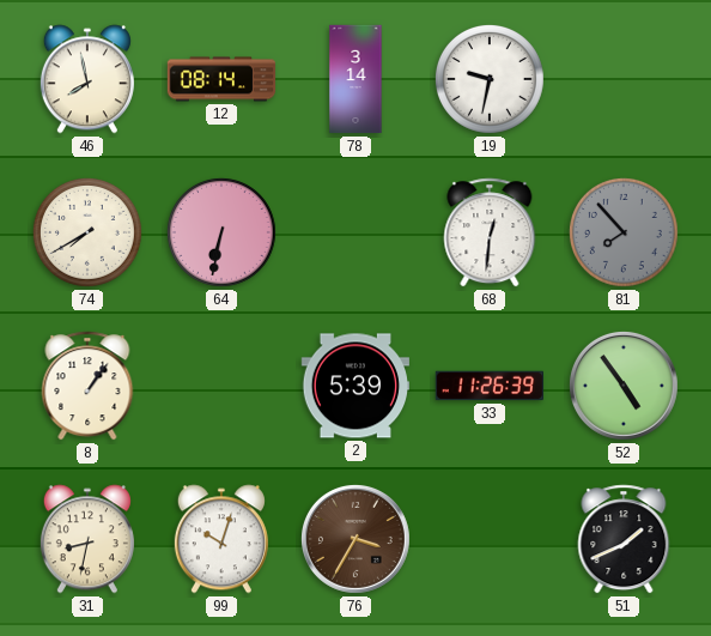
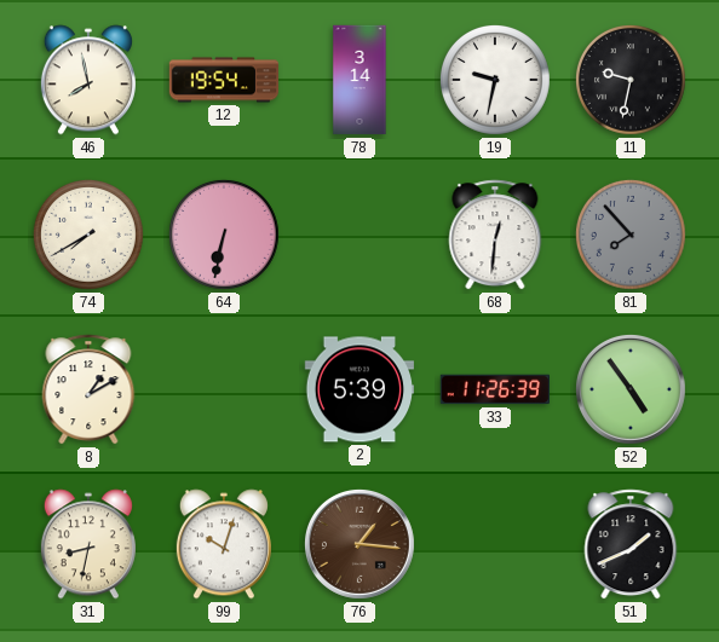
12: 08:14 -> 19:54
11: none -> 9:32
8: 1:06 -> 1:10
76: 3:35 -> 1:16
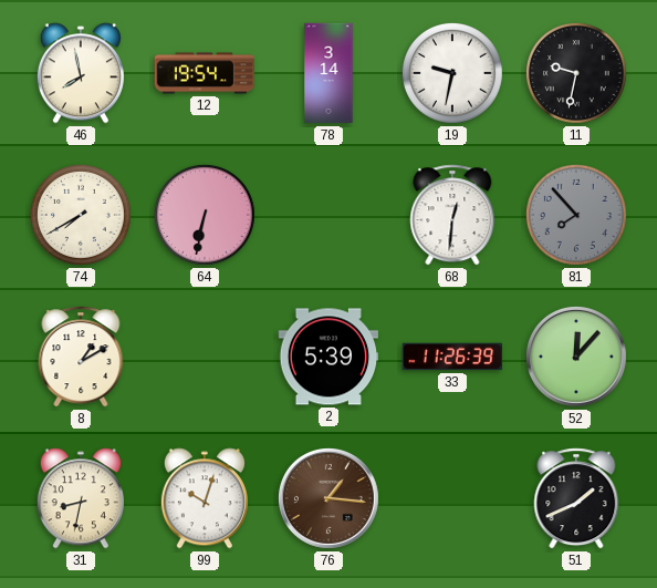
52: 4:54 -> 12:07
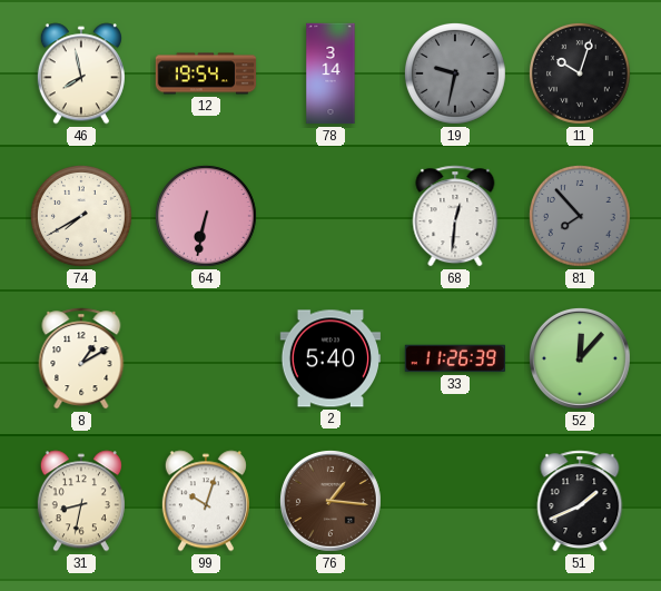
19 dial: white -> grey
11: 9:32 -> 10:03
2: 5:39 -> 5:40
